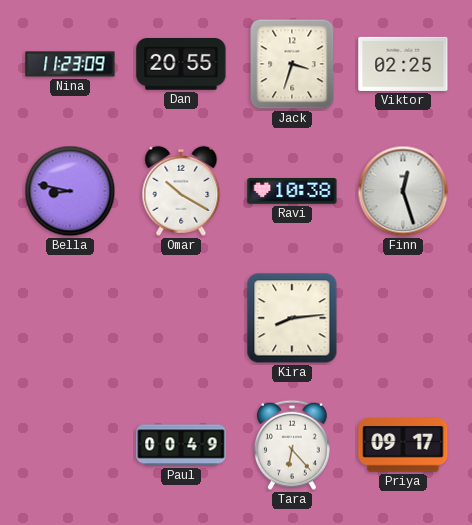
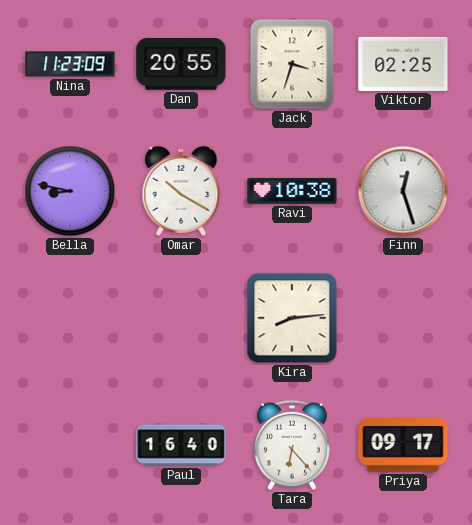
Paul: 00:49 -> 16:40
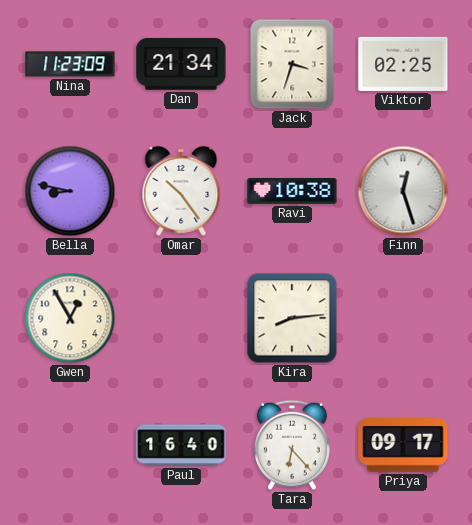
Dan: 20:55 -> 21:34
Omar: 10:20 -> 10:24
Gwen: none -> 12:55
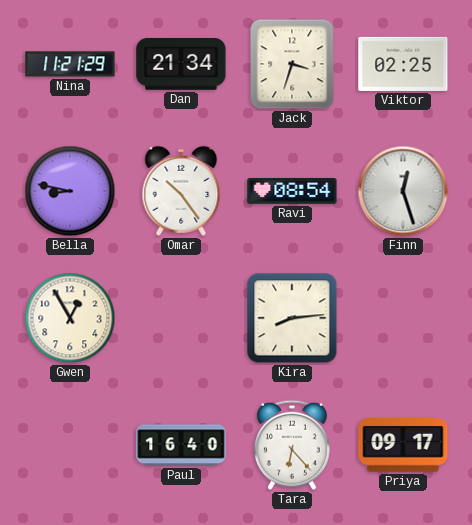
Nina: 11:23 -> 11:21
Ravi: 10:38 -> 08:54
